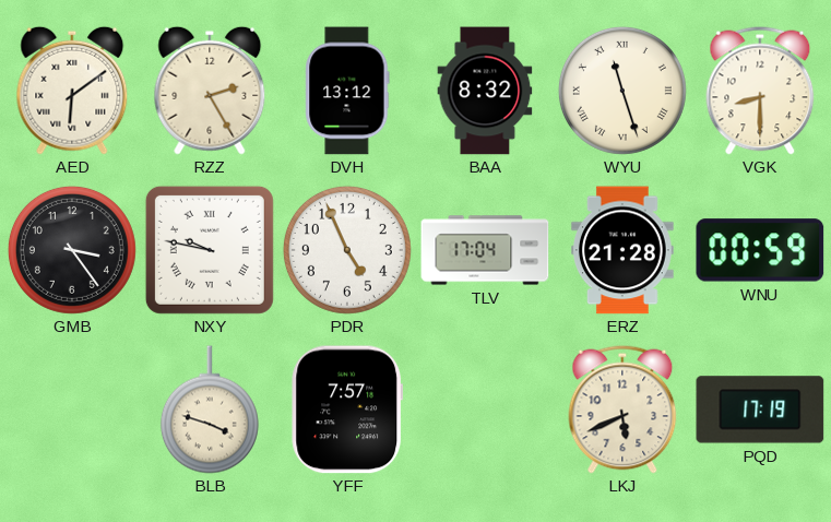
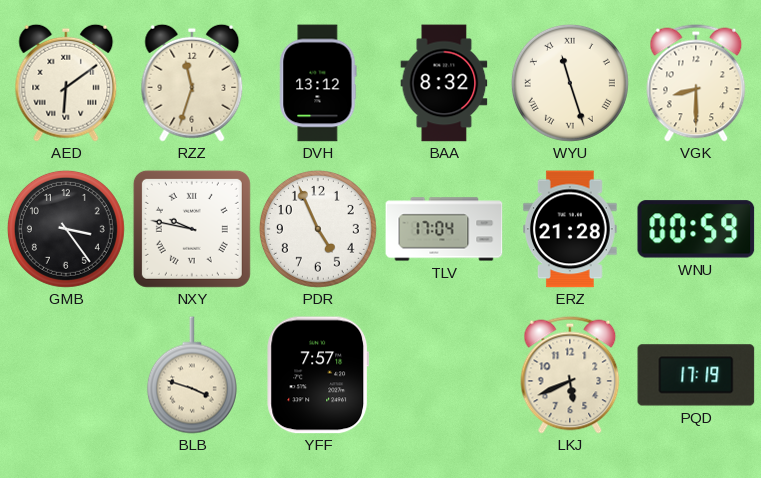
RZZ: 2:25 -> 11:33
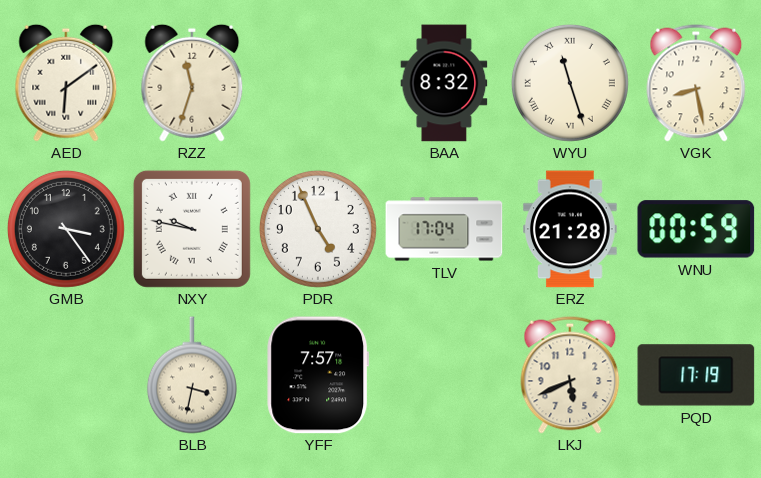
DVH: 13:12 -> none
VGK: 8:30 -> 8:28
BLB: 3:48 -> 3:32
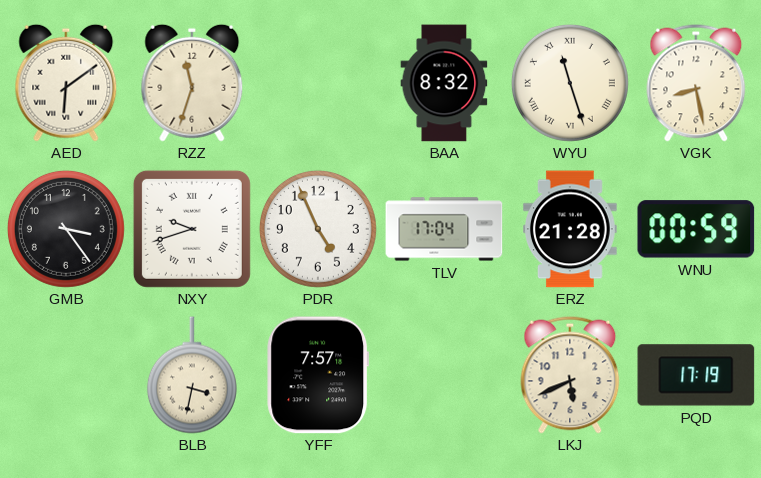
NXY: 9:47 -> 9:42
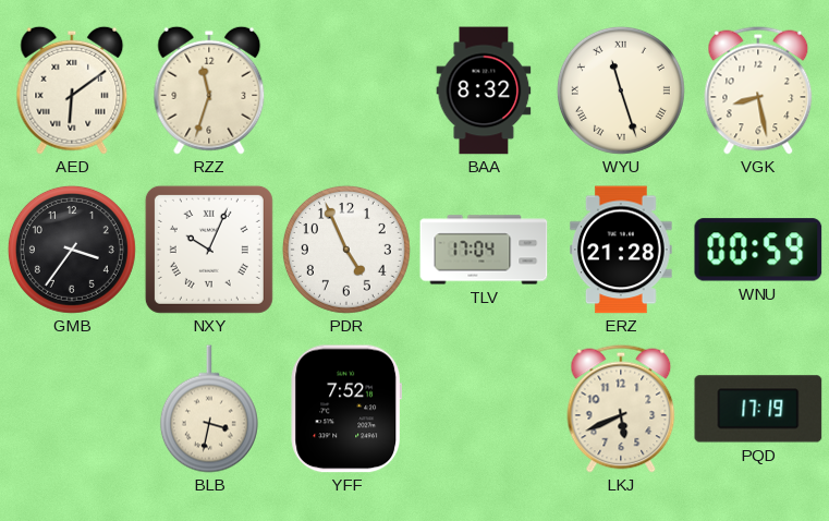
GMB: 3:24 -> 3:36
NXY: 9:42 -> 10:04
YFF: 7:57 -> 7:52
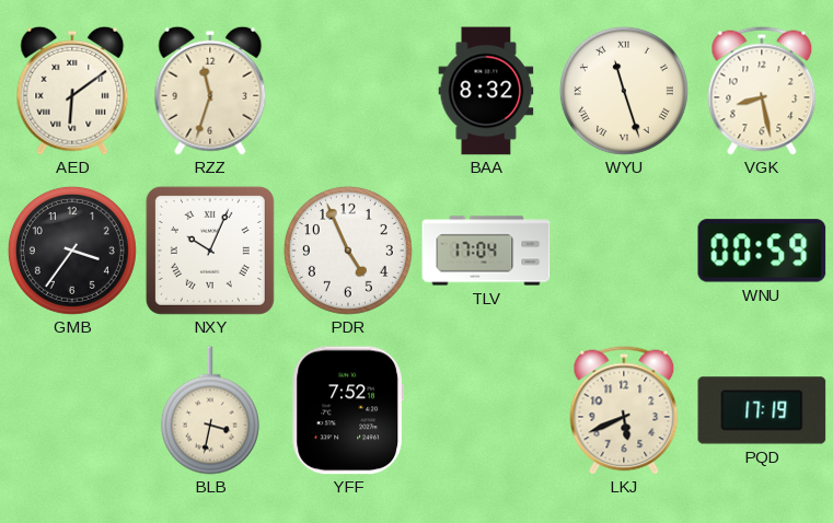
ERZ: 21:28 -> none
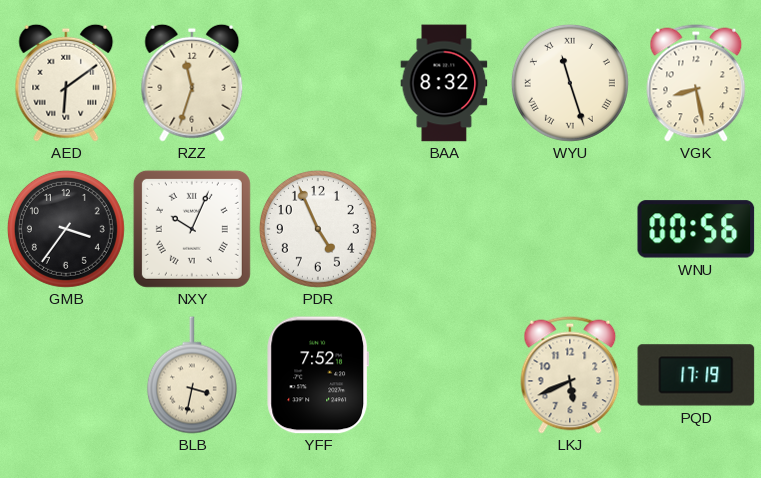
TLV: 17:04 -> none
WNU: 00:59 -> 00:56
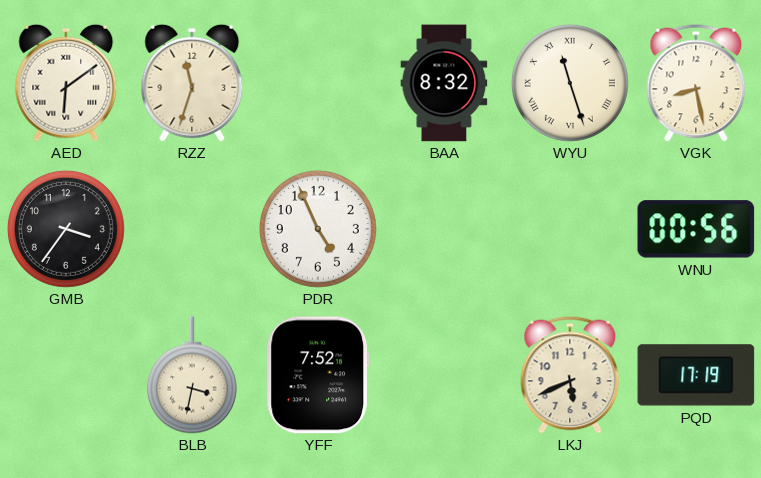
NXY: 10:04 -> none
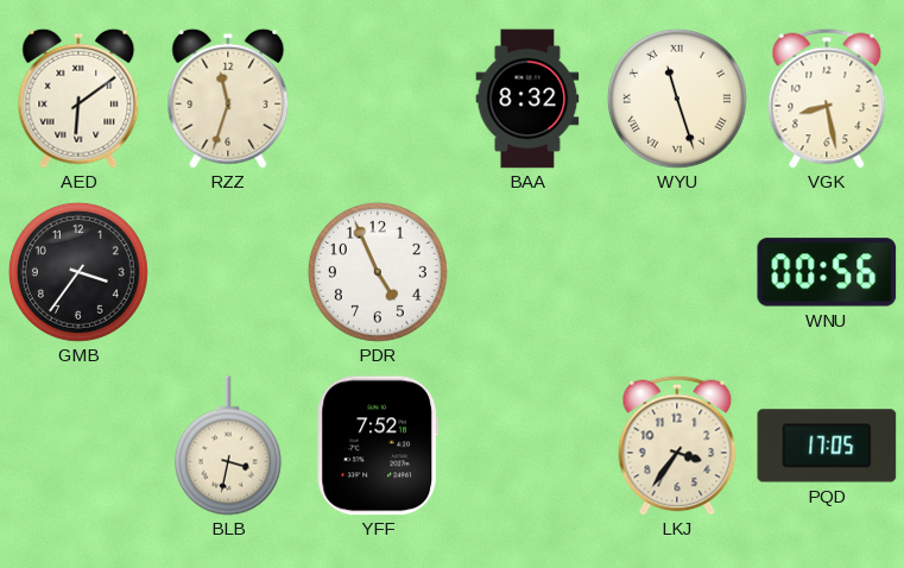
LKJ: 5:41 -> 3:36
PQD: 17:19 -> 17:05
